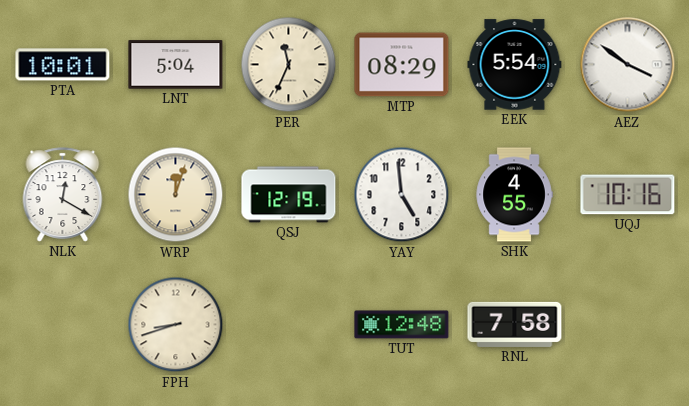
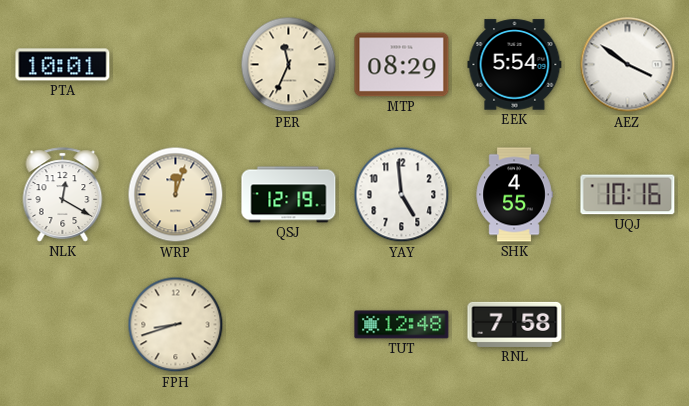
LNT: 5:04 -> none
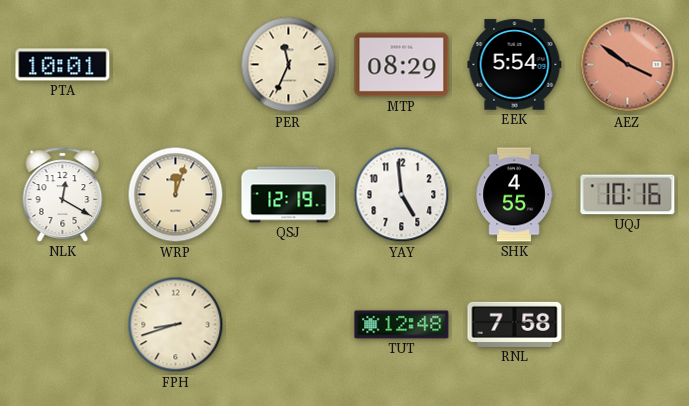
AEZ dial: white -> salmon
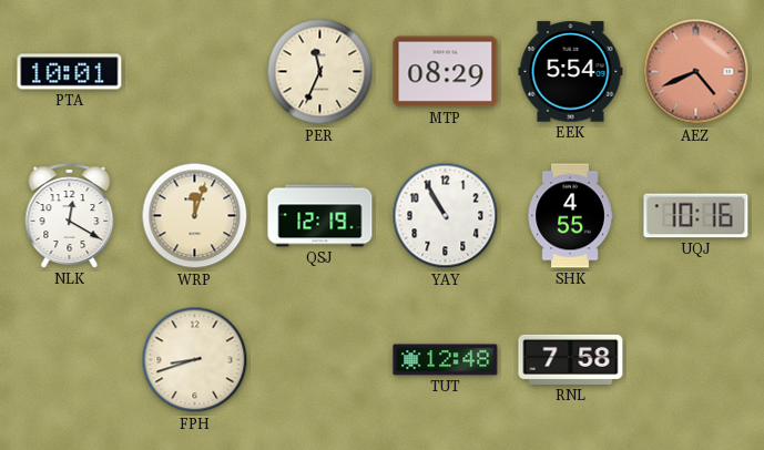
AEZ: 3:51 -> 4:41
YAY: 4:59 -> 10:55
